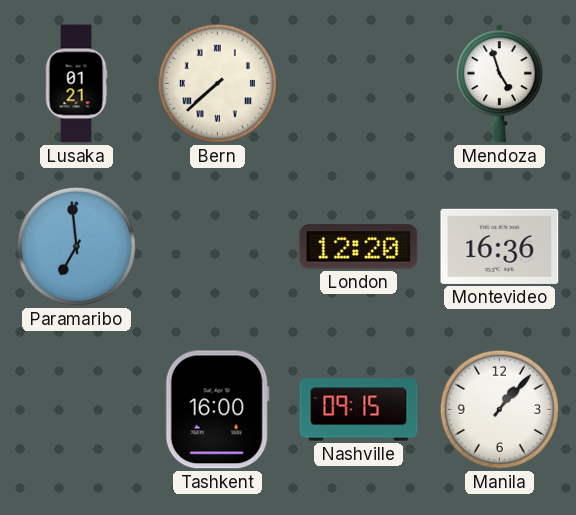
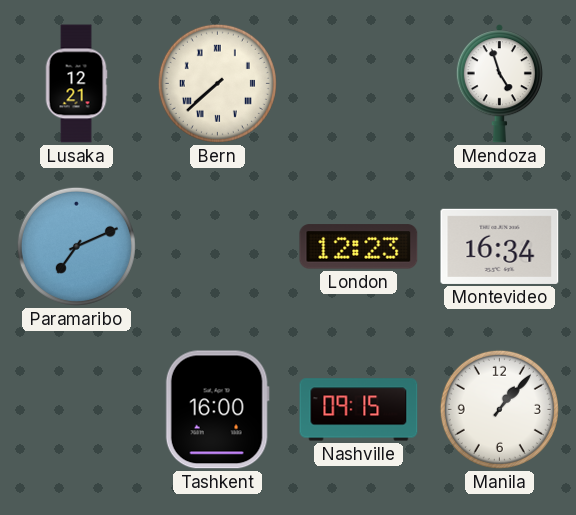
Lusaka: 01:21 -> 12:21
Paramaribo: 6:59 -> 7:11
London: 12:20 -> 12:23
Montevideo: 16:36 -> 16:34
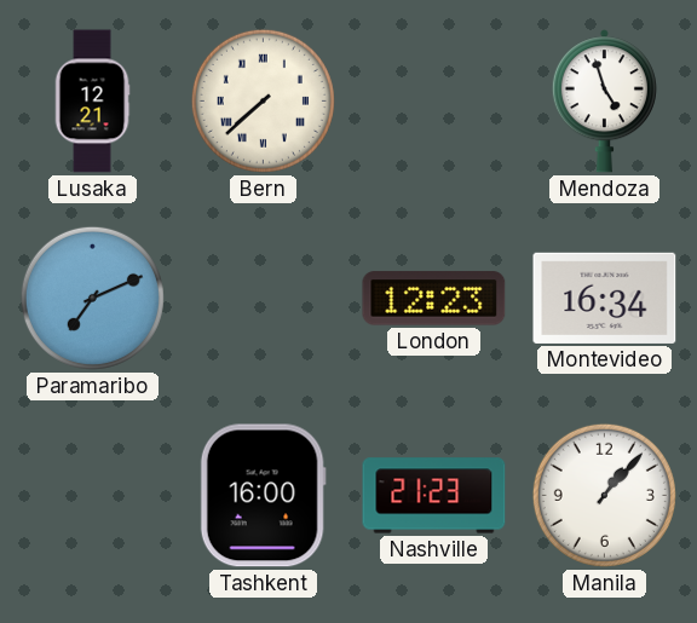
Nashville: 09:15 -> 21:23
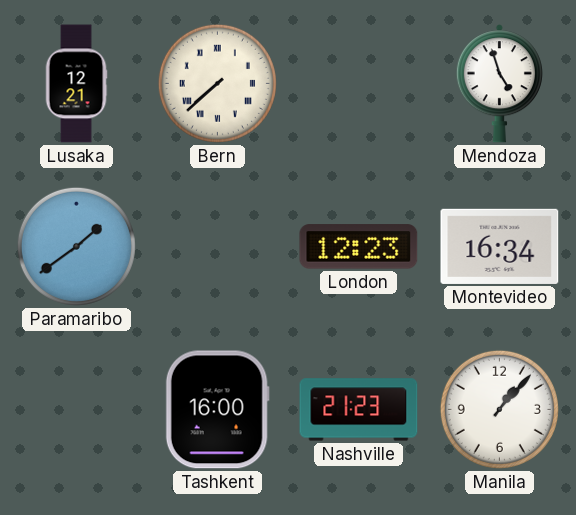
Paramaribo: 7:11 -> 1:39
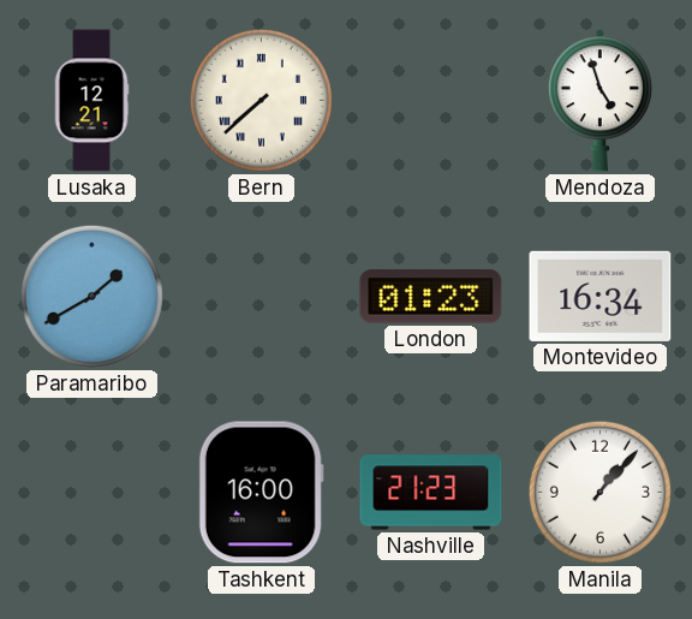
Paramaribo: 1:39 -> 1:40
London: 12:23 -> 01:23
